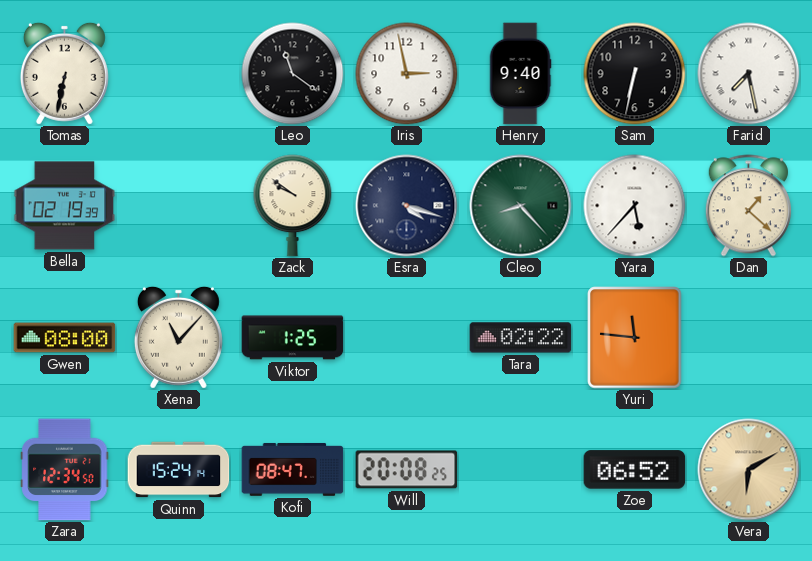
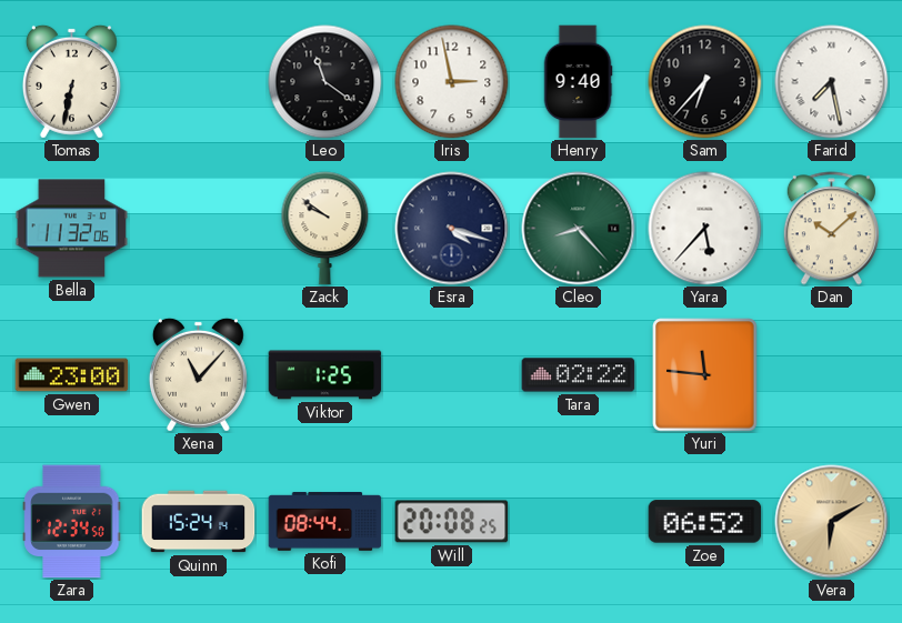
Sam: 6:32 -> 6:37
Bella: 02:19 -> 11:32
Dan: 1:22 -> 10:08
Gwen: 08:00 -> 23:00
Kofi: 08:47 -> 08:44
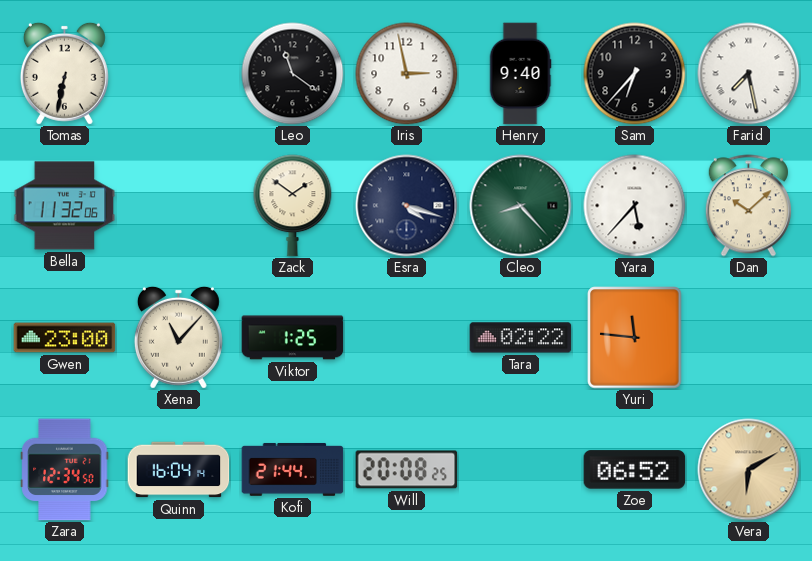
Zack: 9:51 -> 1:51
Quinn: 15:24 -> 16:04
Kofi: 08:44 -> 21:44
